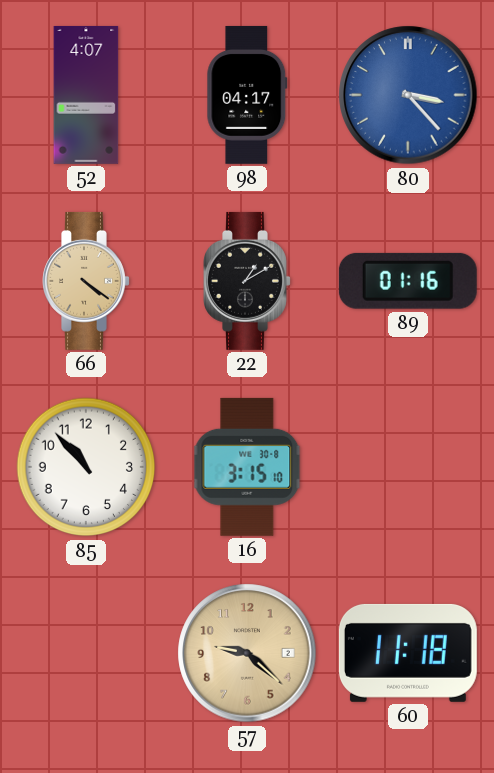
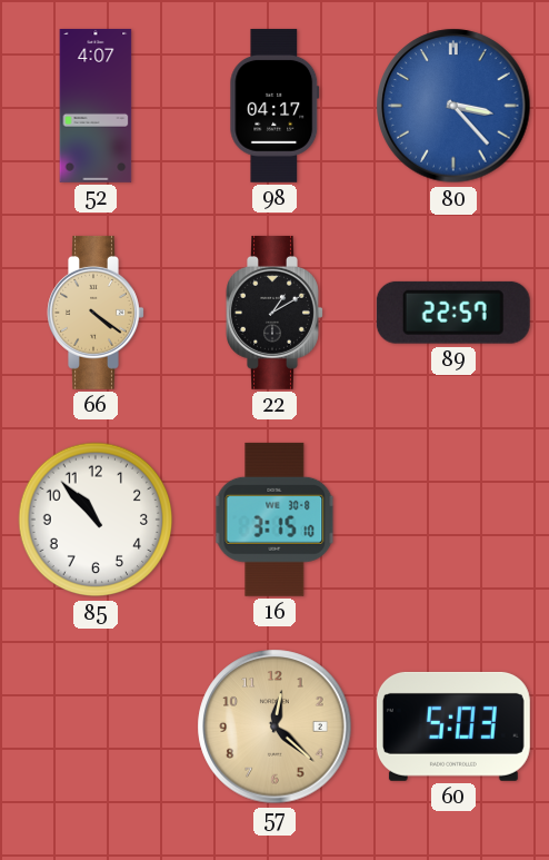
89: 01:16 -> 22:57
57: 9:22 -> 12:22
60: 11:18 -> 5:03
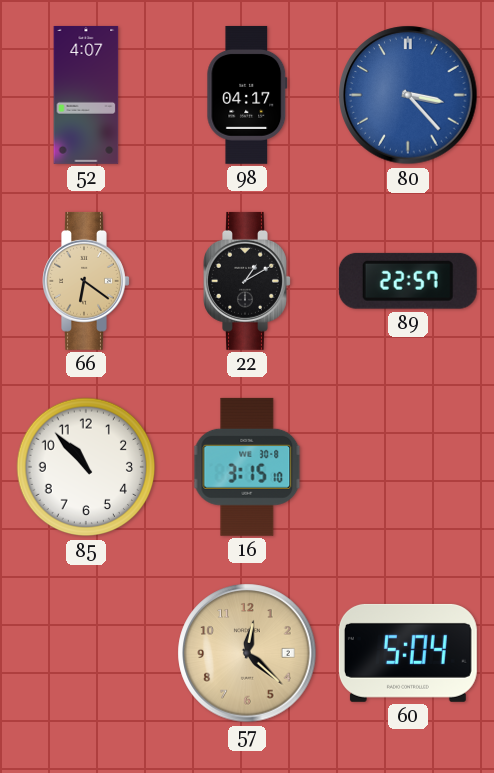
66: 4:21 -> 6:21
60: 5:03 -> 5:04
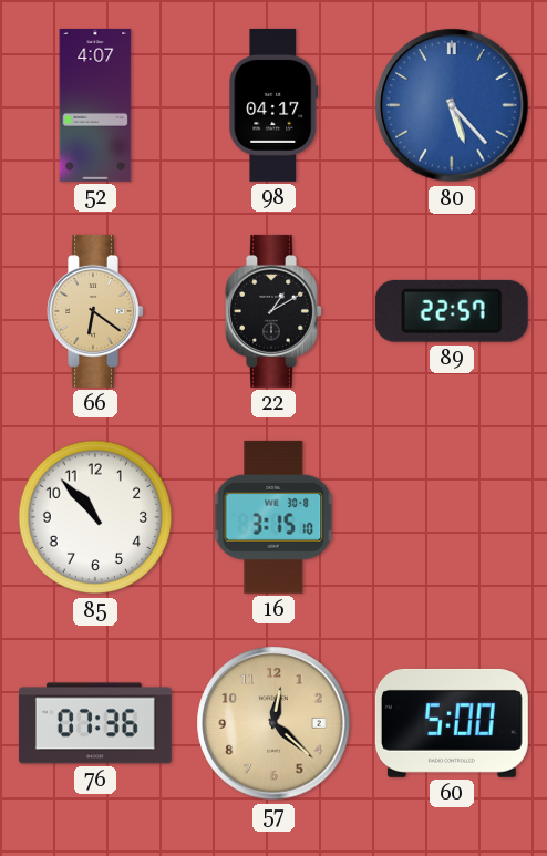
80: 3:23 -> 5:23
76: none -> 07:36
60: 5:04 -> 5:00
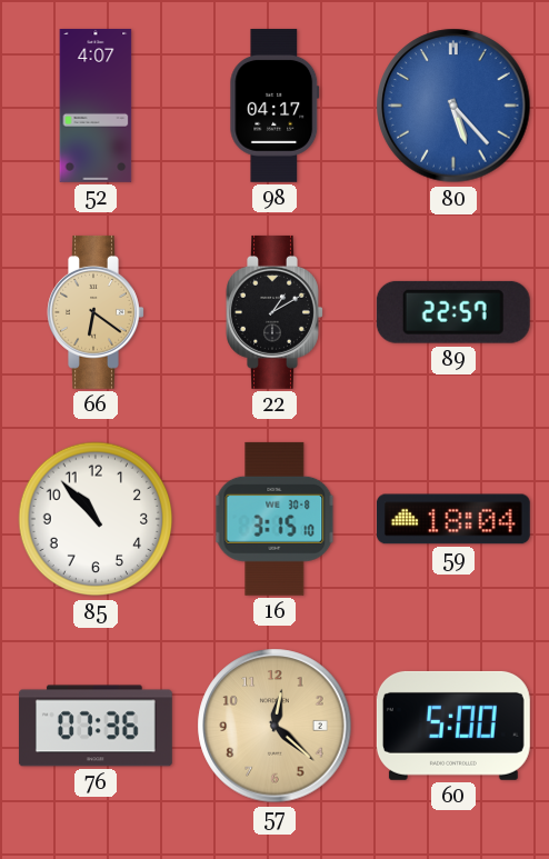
59: none -> 18:04
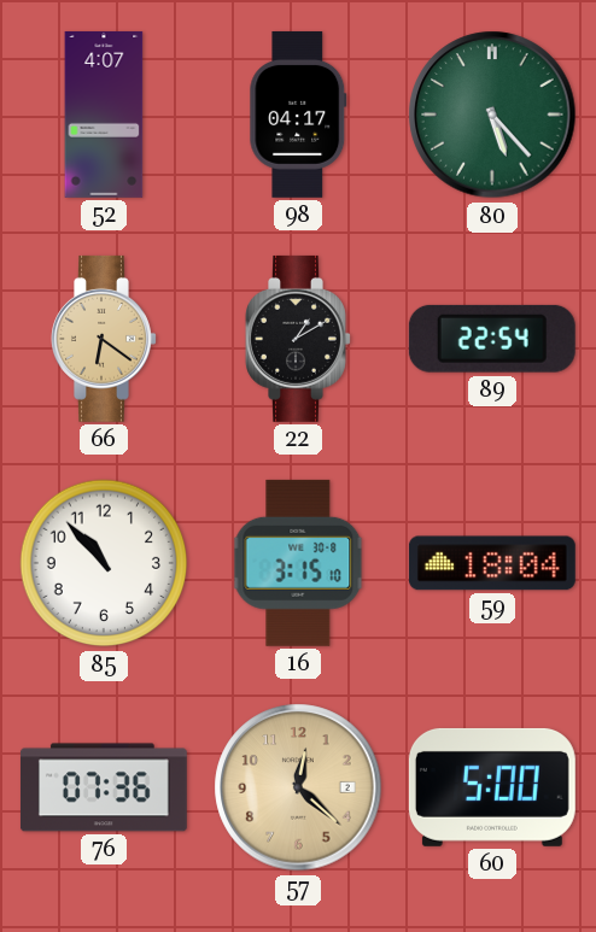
80 dial: blue -> green
89: 22:57 -> 22:54
